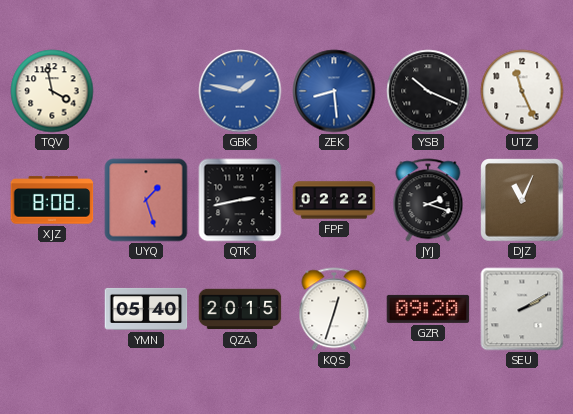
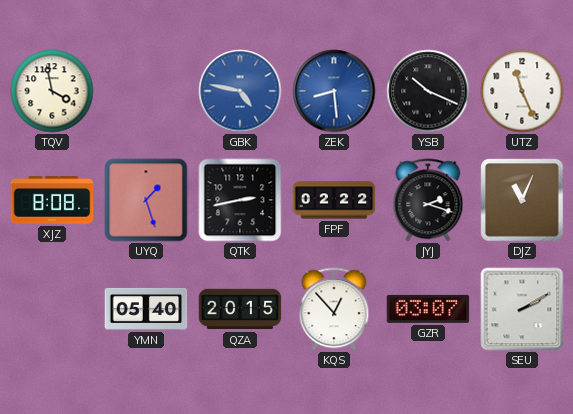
GBK: 1:47 -> 4:47
KQS: 12:33 -> 12:53
GZR: 09:20 -> 03:07
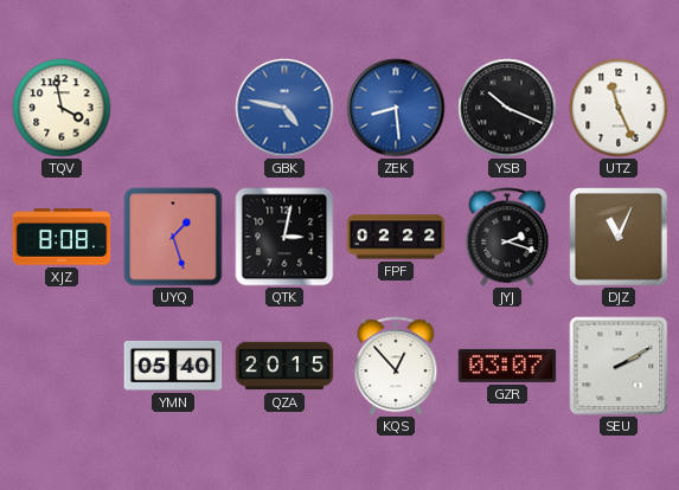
QTK: 2:43 -> 3:02
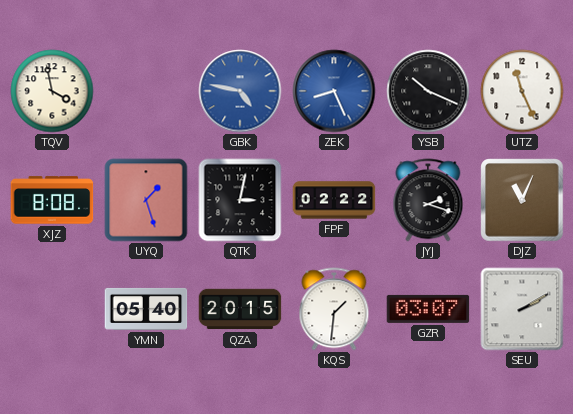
ZEK: 8:29 -> 8:26
KQS: 12:53 -> 1:31
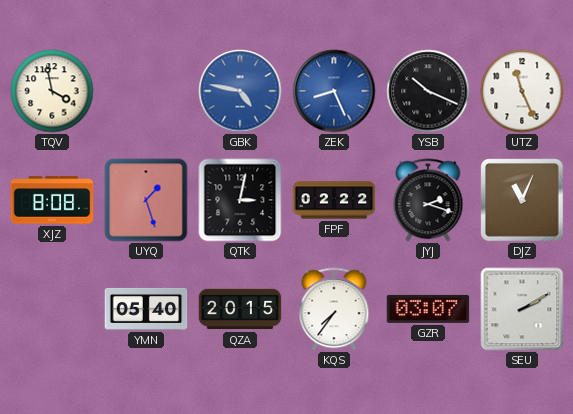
KQS: 1:31 -> 7:36
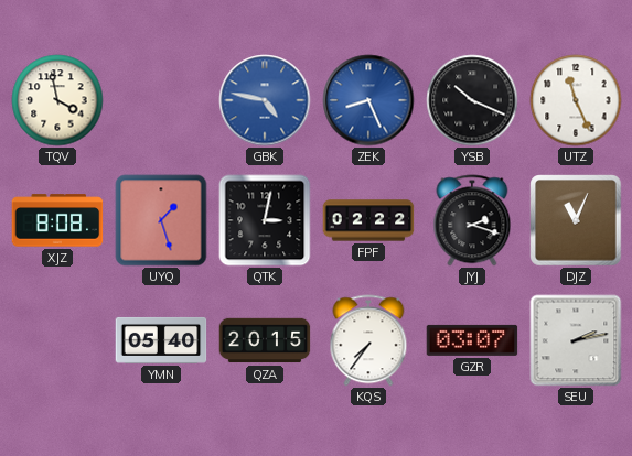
SEU: 2:10 -> 2:13
